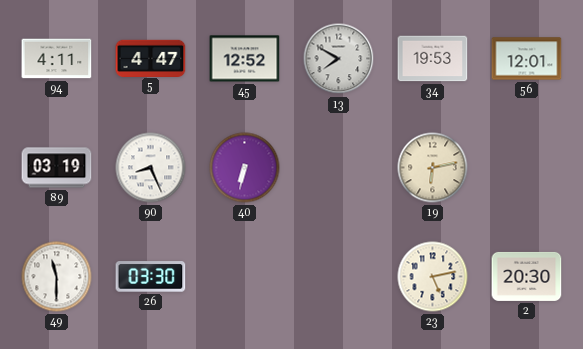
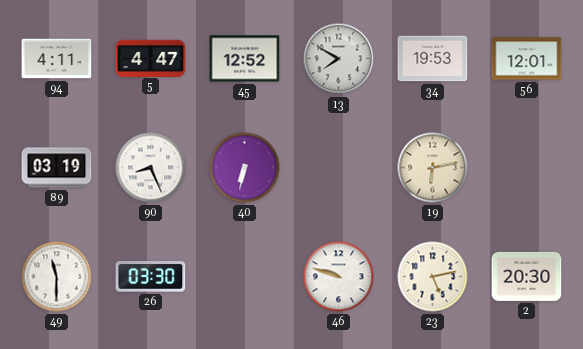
46: none -> 9:48
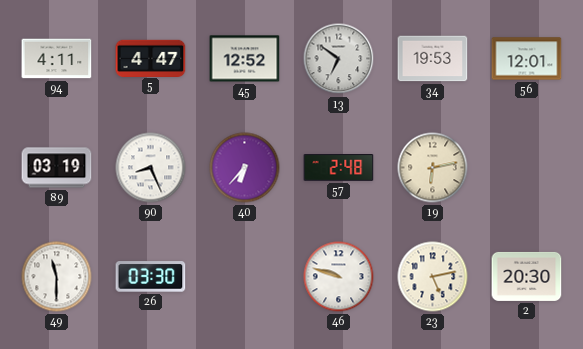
13: 7:50 -> 6:51
40: 6:32 -> 6:37
57: none -> 2:48
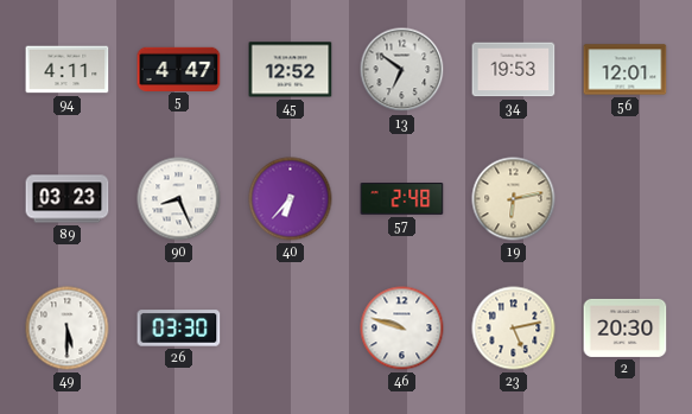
89: 03:19 -> 03:23
49: 11:30 -> 5:30
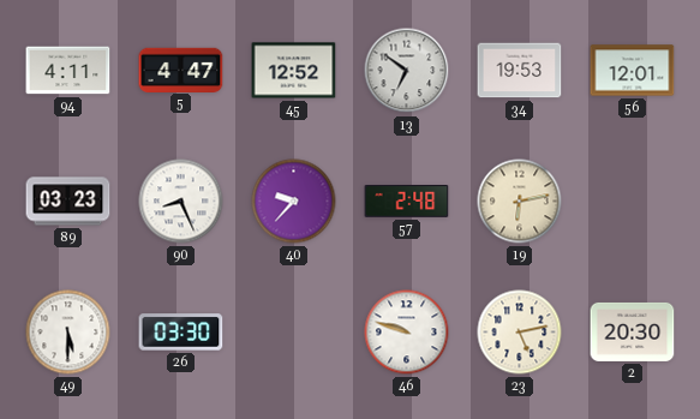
40: 6:37 -> 9:37
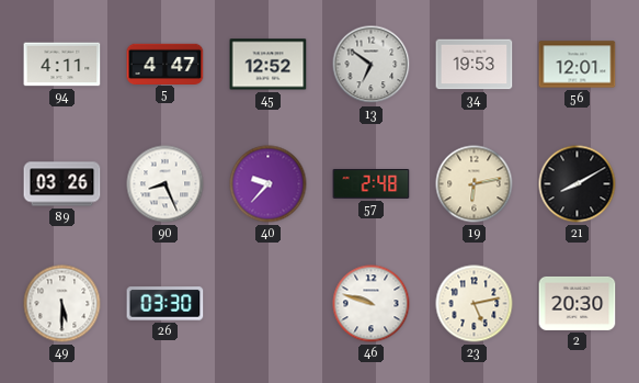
89: 03:23 -> 03:26
21: none -> 8:10
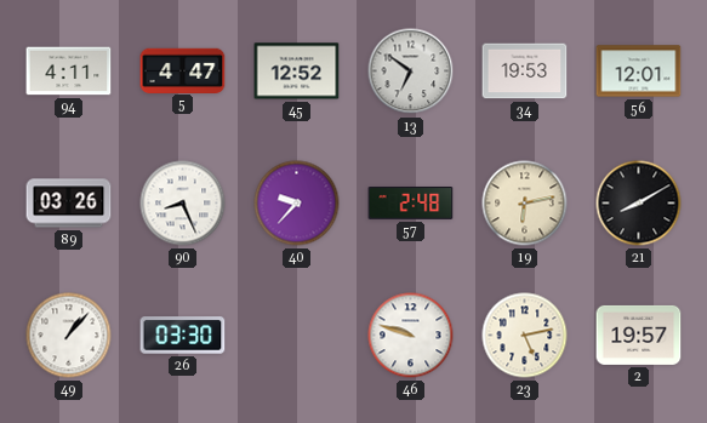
49: 5:30 -> 1:07
2: 20:30 -> 19:57
